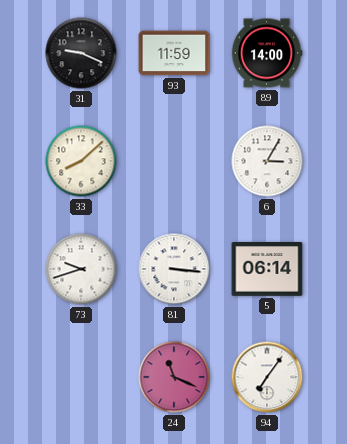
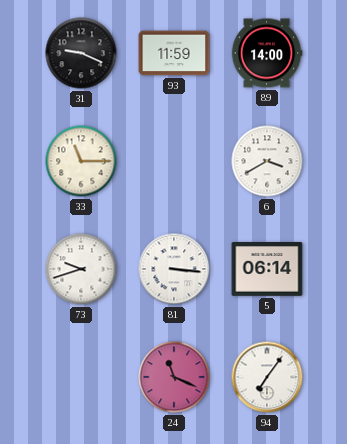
33: 8:08 -> 11:15
6: 3:05 -> 3:40
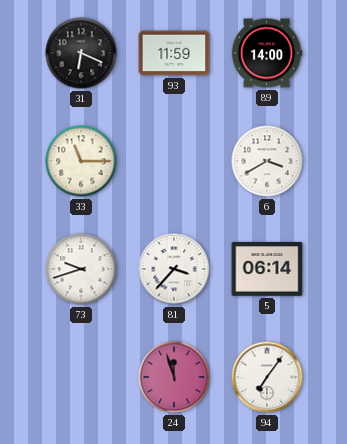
31: 9:19 -> 6:19
81: 3:16 -> 3:37
24: 11:19 -> 11:57
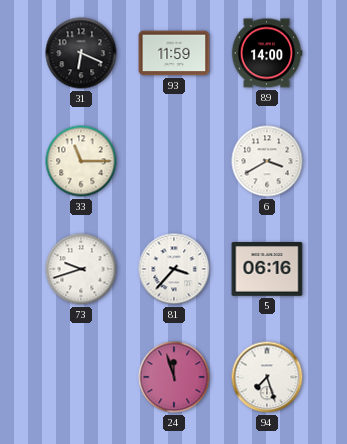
5: 06:14 -> 06:16
94: 7:06 -> 7:27
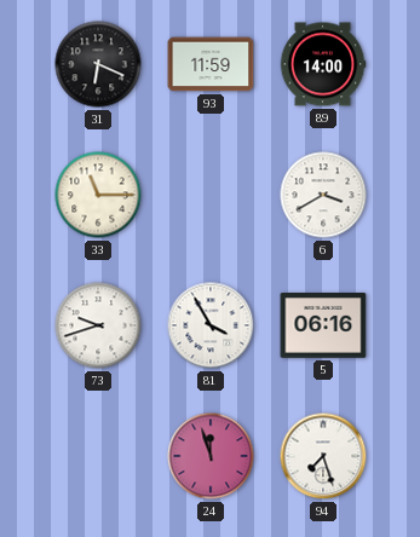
81: 3:37 -> 3:55
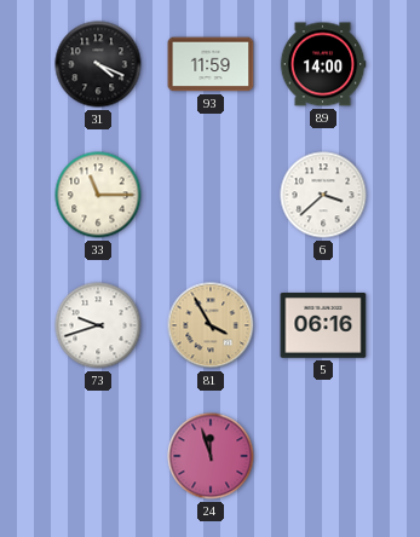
31: 6:19 -> 4:19
6: 3:40 -> 3:38
81 dial: white -> champagne
94: 7:27 -> none
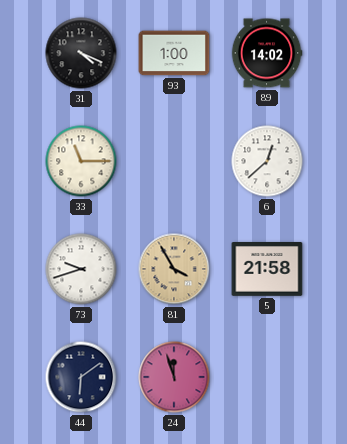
93: 11:59 -> 1:00
89: 14:00 -> 14:02
6: 3:38 -> 12:38
5: 06:16 -> 21:58
44: none -> 6:09
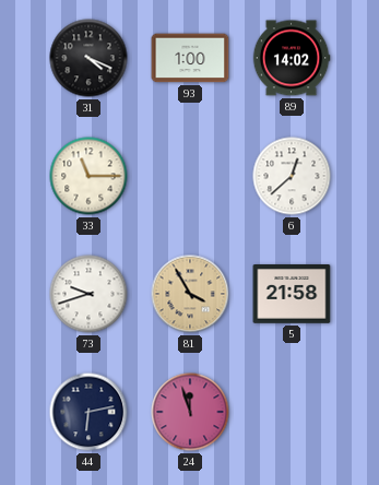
44: 6:09 -> 6:13
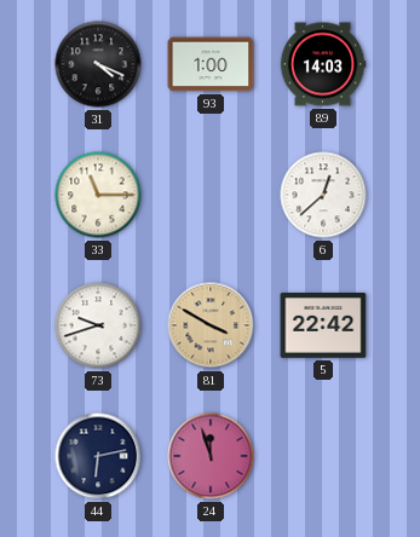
89: 14:02 -> 14:03
81: 3:55 -> 3:50
5: 21:58 -> 22:42
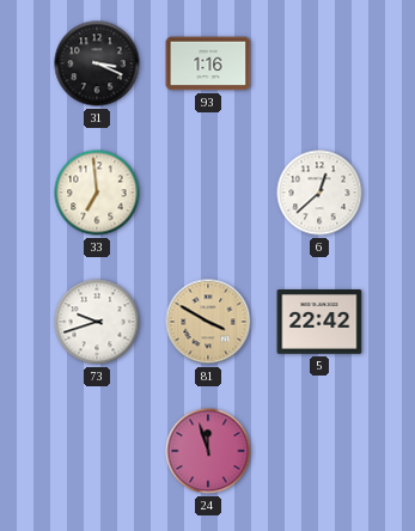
31: 4:19 -> 3:19
93: 1:00 -> 1:16
89: 14:03 -> none
33: 11:15 -> 6:59
44: 6:13 -> none
